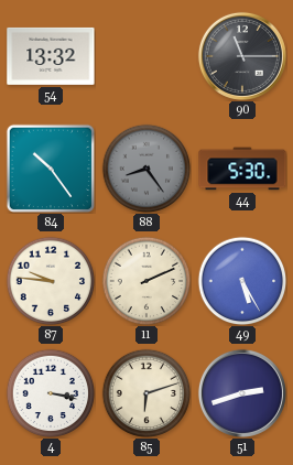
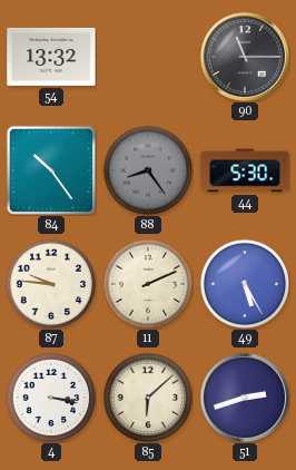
85: 6:12 -> 6:08
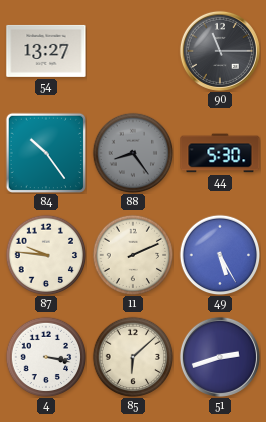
54: 13:32 -> 13:27
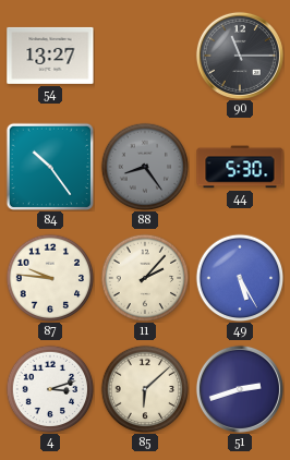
11: 2:11 -> 2:07
4: 3:17 -> 3:12
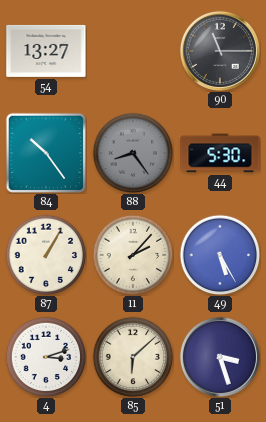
87: 9:46 -> 1:05
51: 2:42 -> 3:27
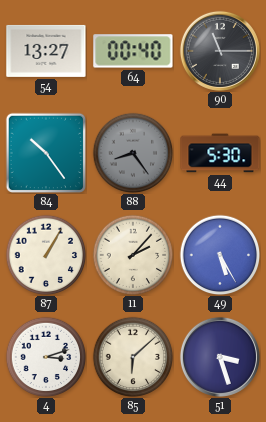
64: none -> 00:40
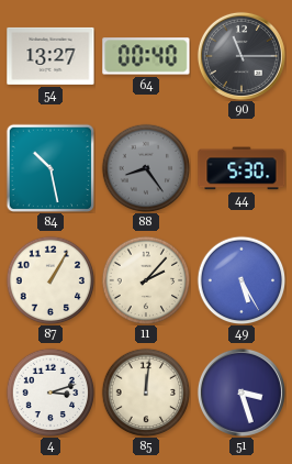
84: 10:24 -> 10:28
85: 6:08 -> 12:01
